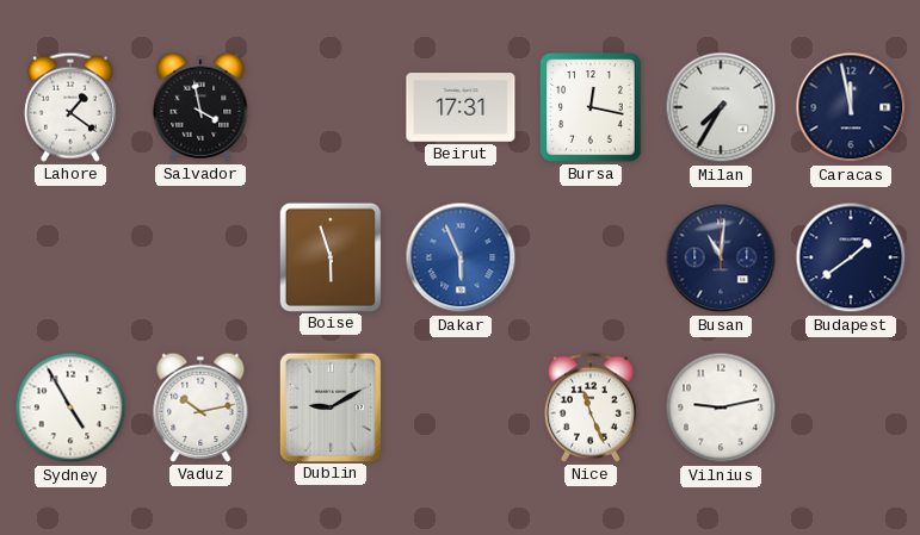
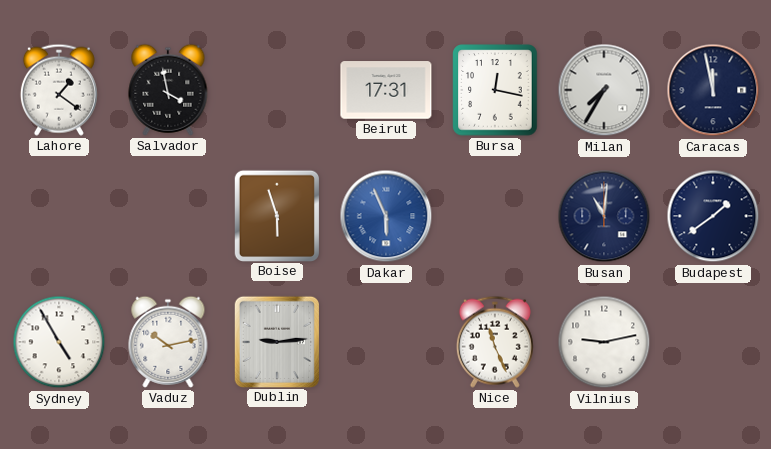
Dublin: 9:10 -> 9:14
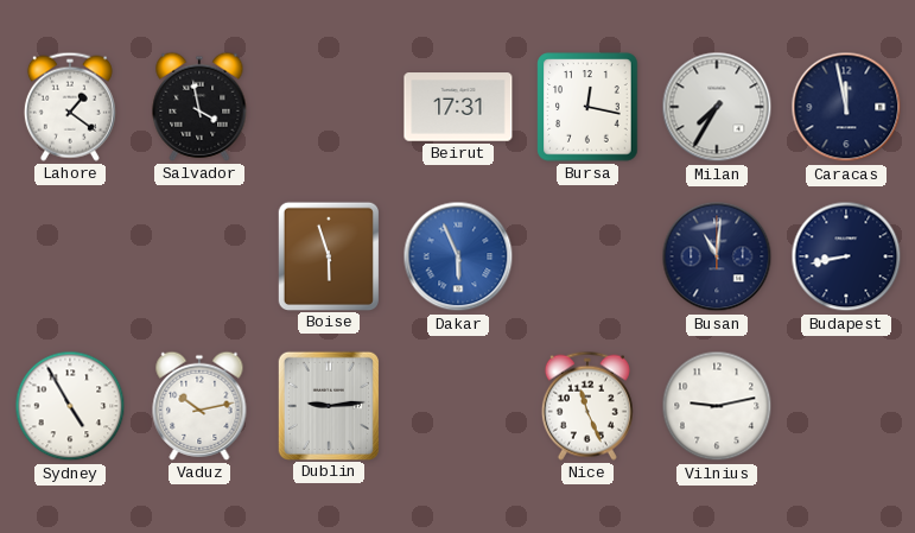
Budapest: 1:39 -> 8:43
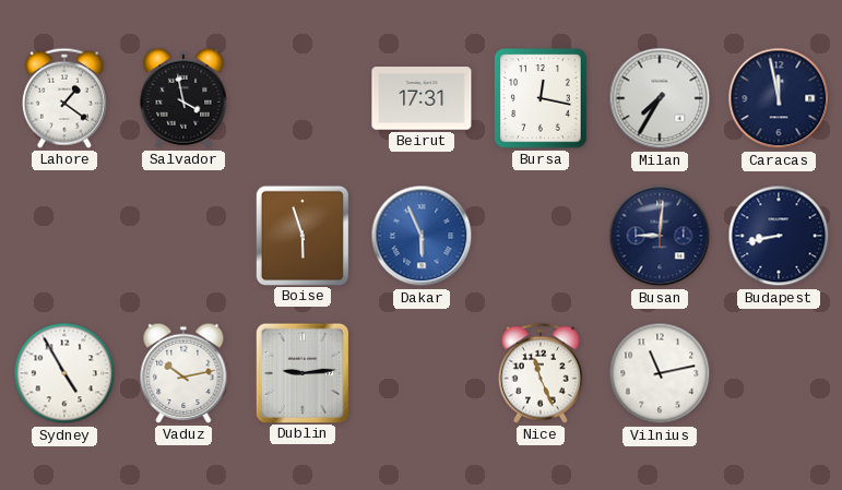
Busan: 11:01 -> 9:01
Vilnius: 9:13 -> 11:13
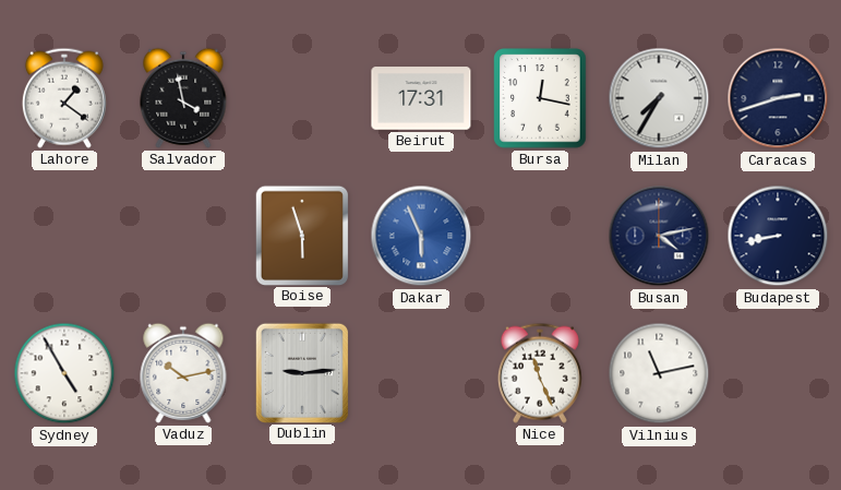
Caracas: 11:58 -> 2:42
Busan: 9:01 -> 4:13
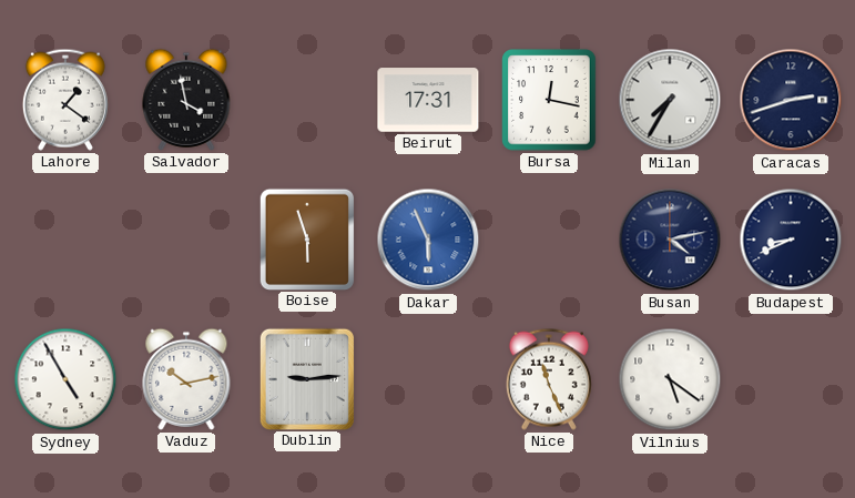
Budapest: 8:43 -> 8:41
Vilnius: 11:13 -> 5:21
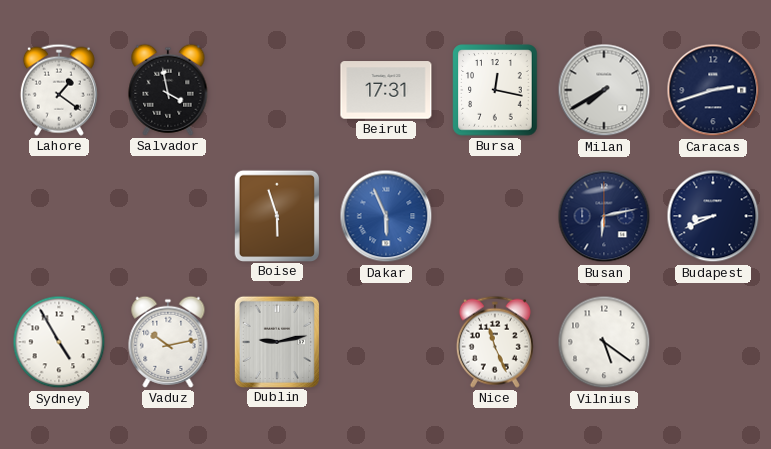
Milan: 7:35 -> 7:40
Busan: 4:13 -> 6:13
Dublin: 9:14 -> 9:13
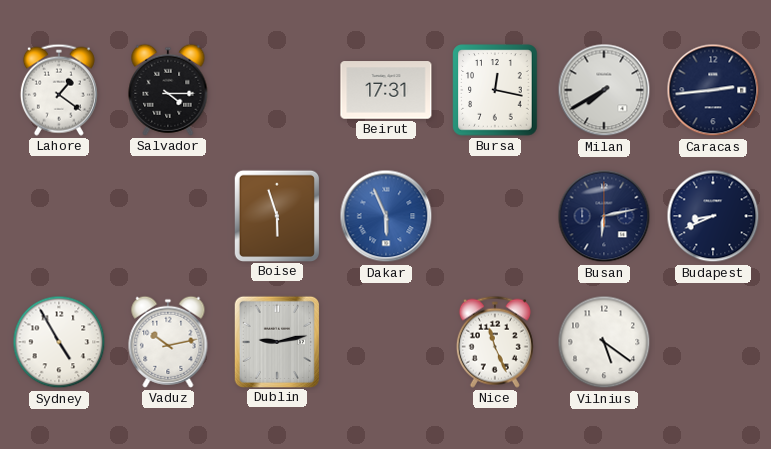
Salvador: 3:58 -> 4:15
Caracas: 2:42 -> 2:44
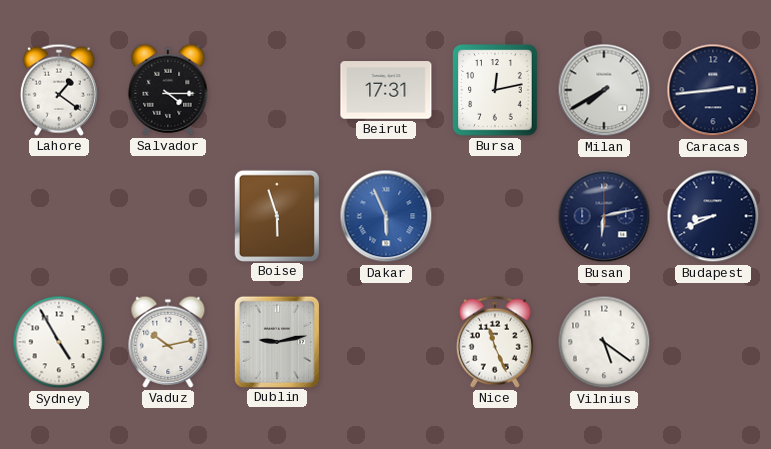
Bursa: 12:17 -> 12:13
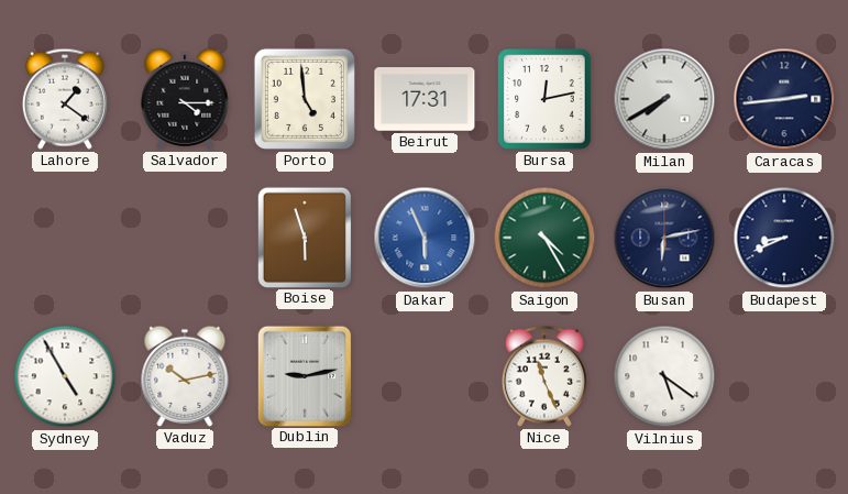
Porto: none -> 4:59
Saigon: none -> 4:25
